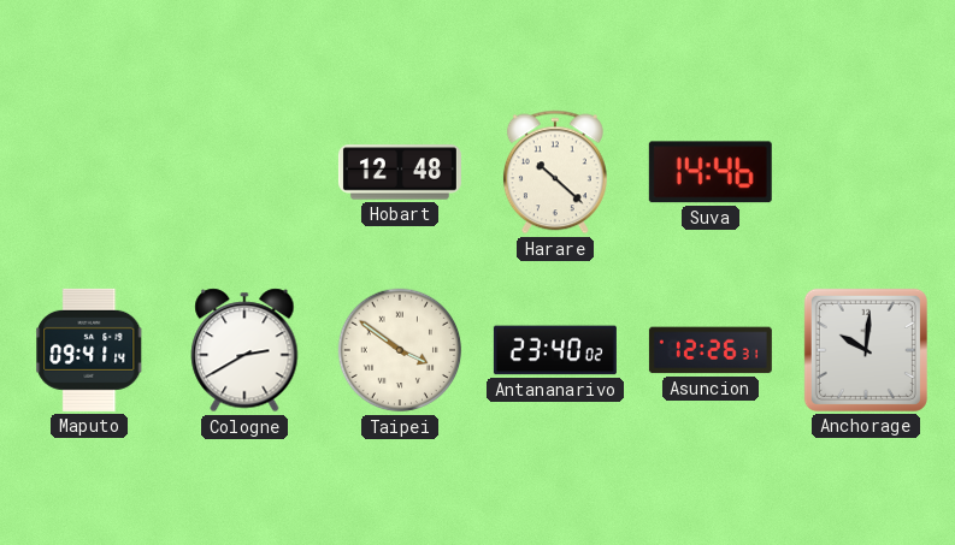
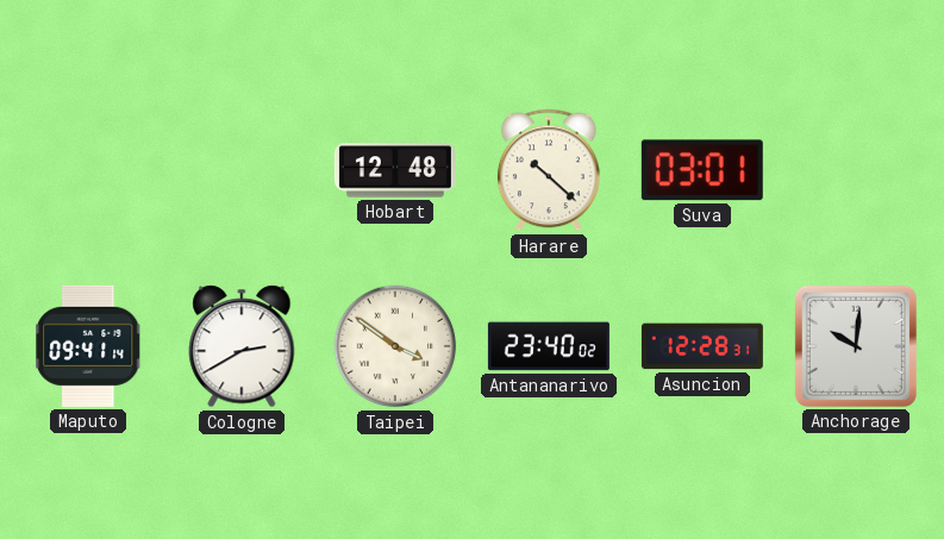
Suva: 14:46 -> 03:01
Asuncion: 12:26 -> 12:28
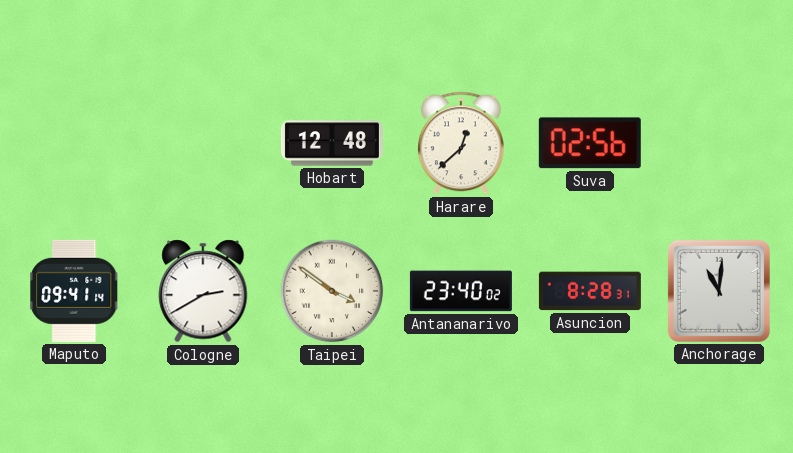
Harare: 10:22 -> 12:38
Suva: 03:01 -> 02:56
Asuncion: 12:28 -> 8:28
Anchorage: 10:01 -> 11:01
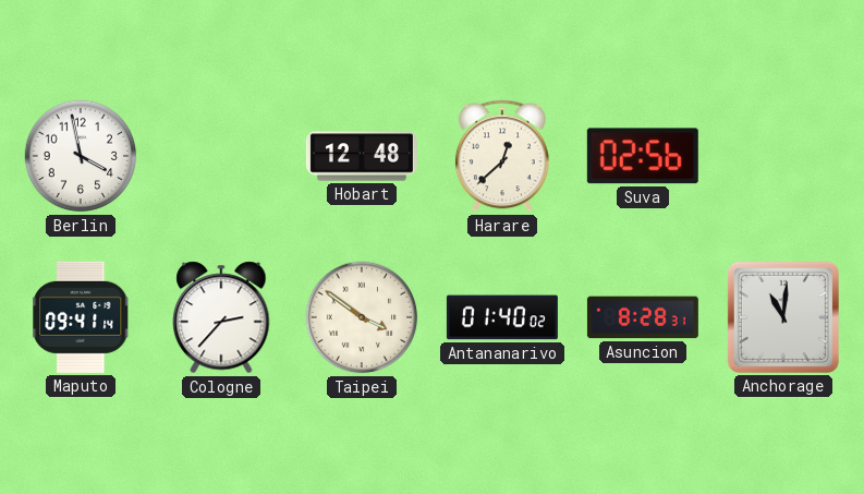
Berlin: none -> 3:58
Cologne: 2:40 -> 2:37
Antananarivo: 23:40 -> 01:40
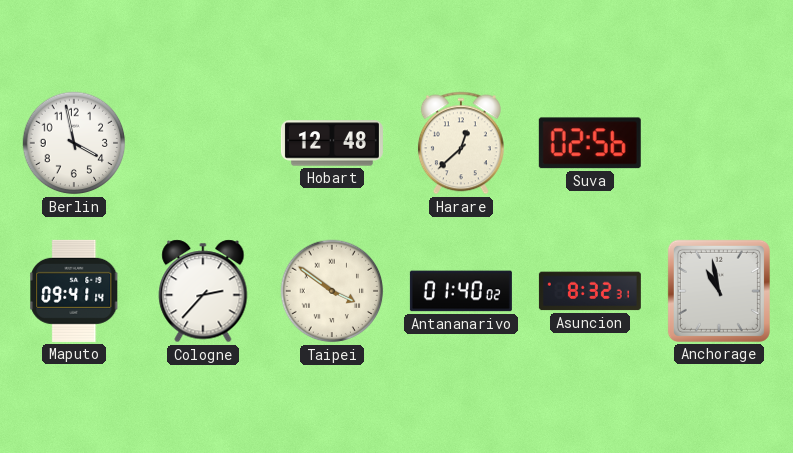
Asuncion: 8:28 -> 8:32
Anchorage: 11:01 -> 10:58
